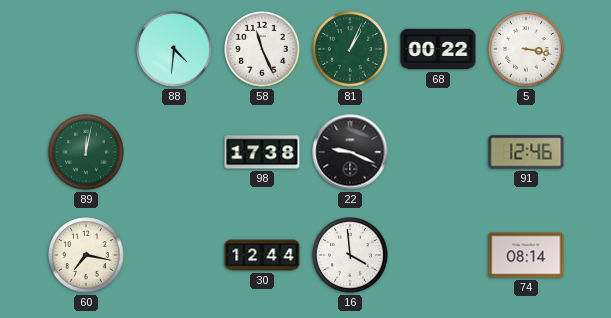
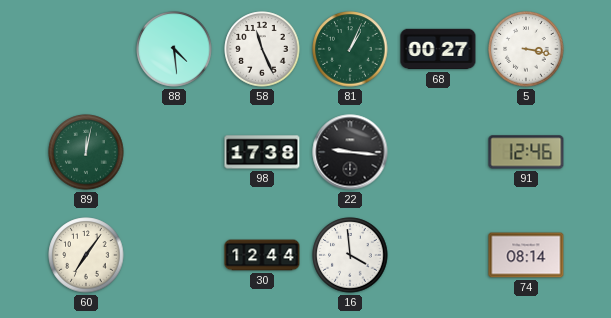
88: 4:31 -> 4:29
68: 00:22 -> 00:27
22: 9:19 -> 9:16
60: 7:17 -> 7:06
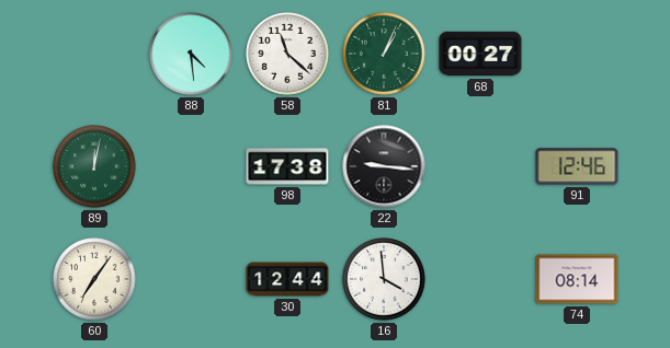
58: 11:26 -> 11:22
5: 3:17 -> none
